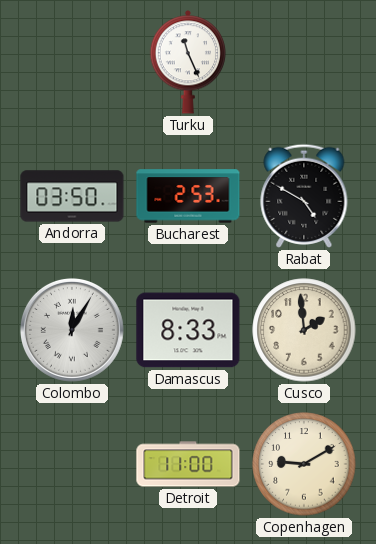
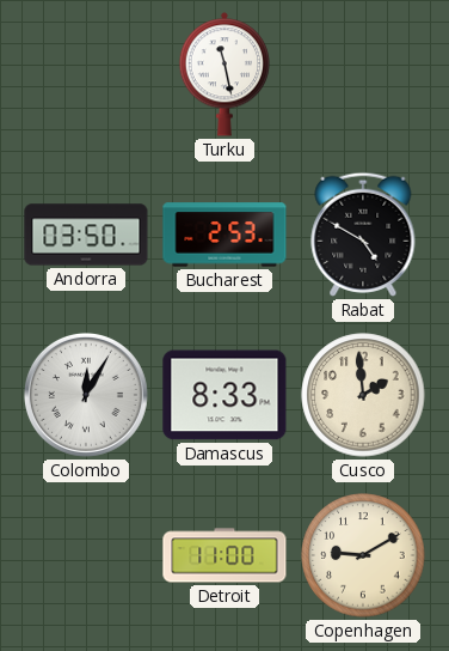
Turku: 11:26 -> 11:28
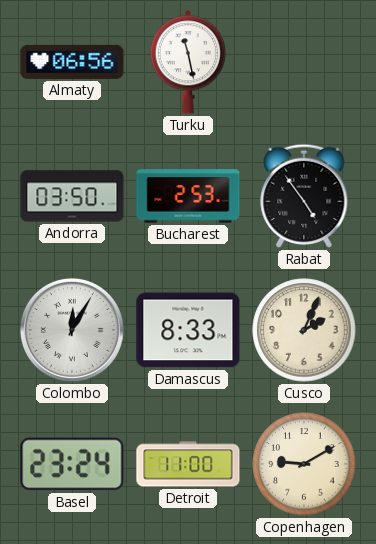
Almaty: none -> 06:56
Rabat: 4:50 -> 4:54
Cusco: 1:59 -> 2:04
Basel: none -> 23:24
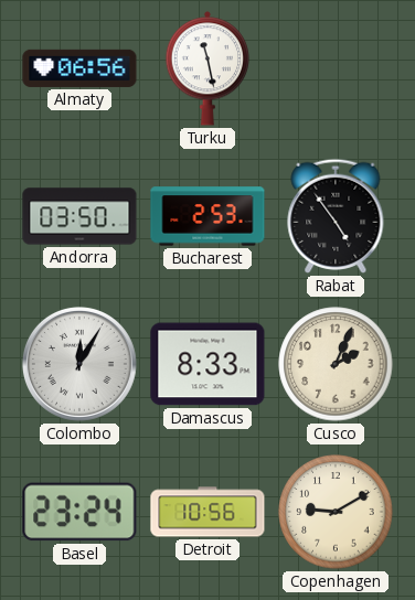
Detroit: 11:00 -> 10:56
